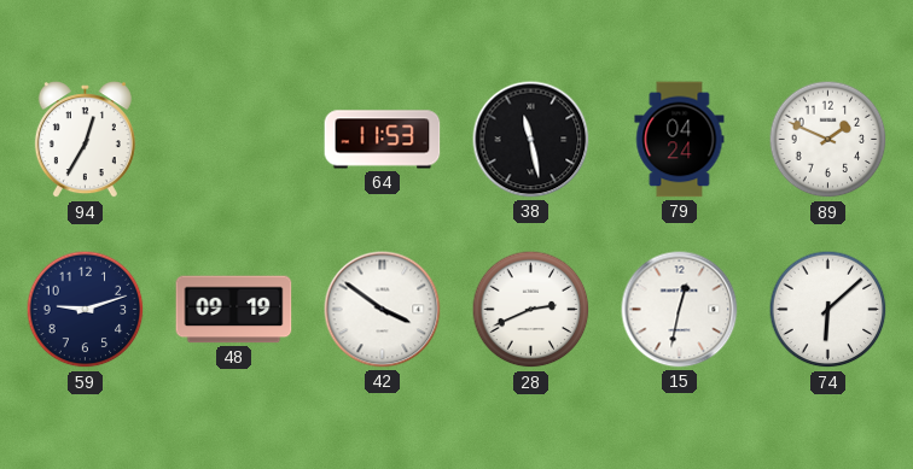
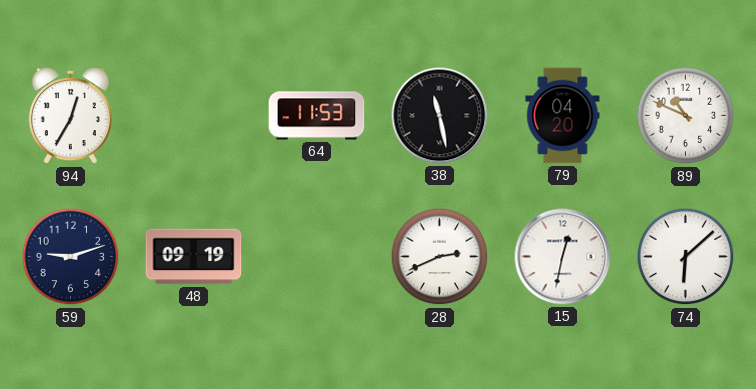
79: 04:24 -> 04:20
89: 1:49 -> 10:49
42: 3:51 -> none
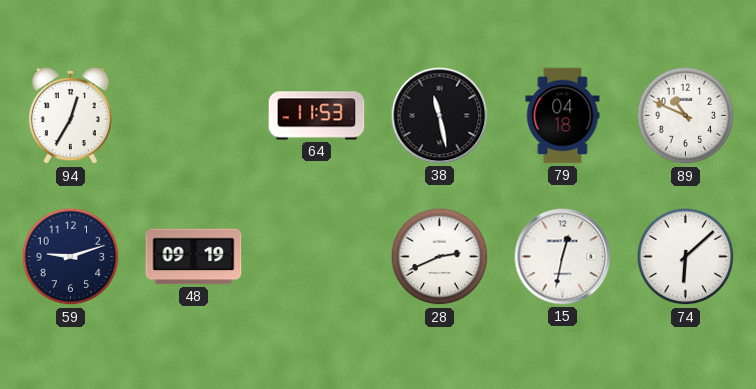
79: 04:20 -> 04:18
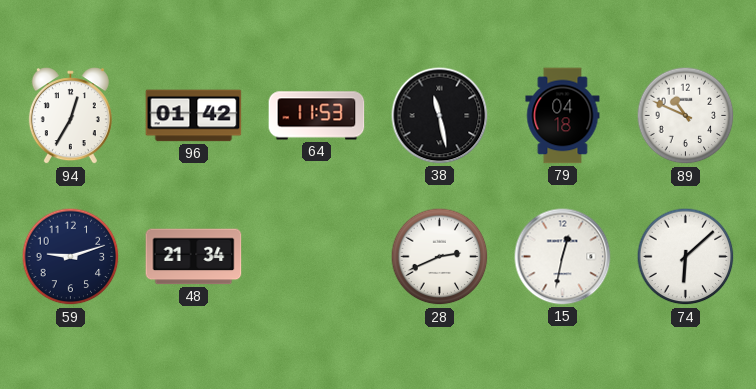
96: none -> 01:42
48: 09:19 -> 21:34
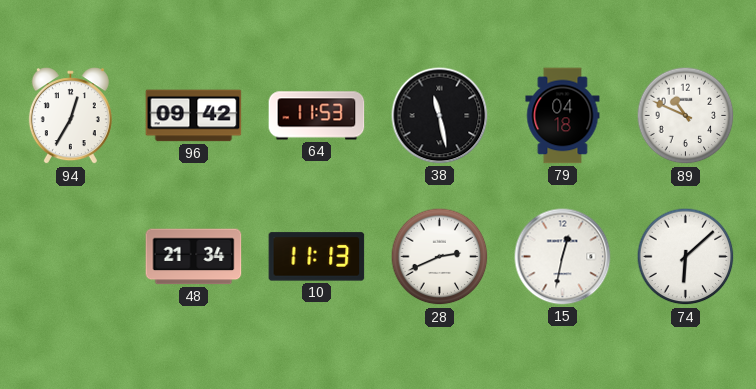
96: 01:42 -> 09:42
59: 9:12 -> none
10: none -> 11:13
